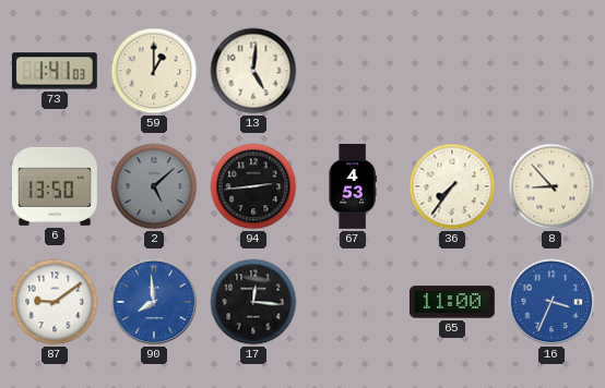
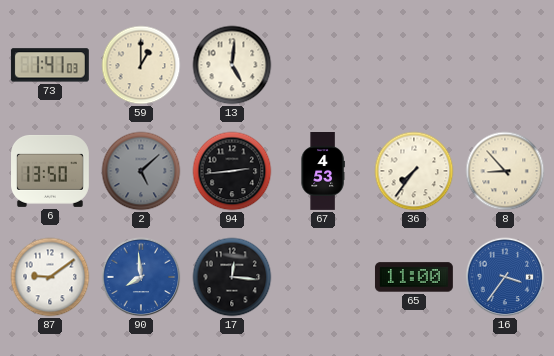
16: 3:34 -> 3:36
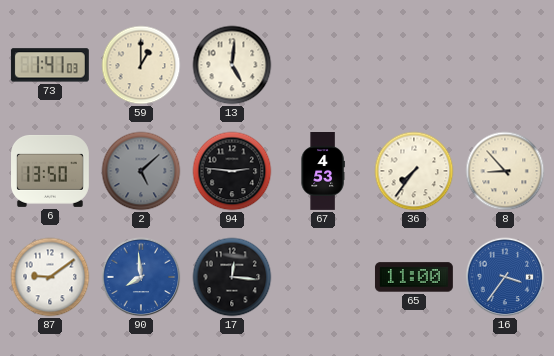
94: 2:44 -> 2:46
